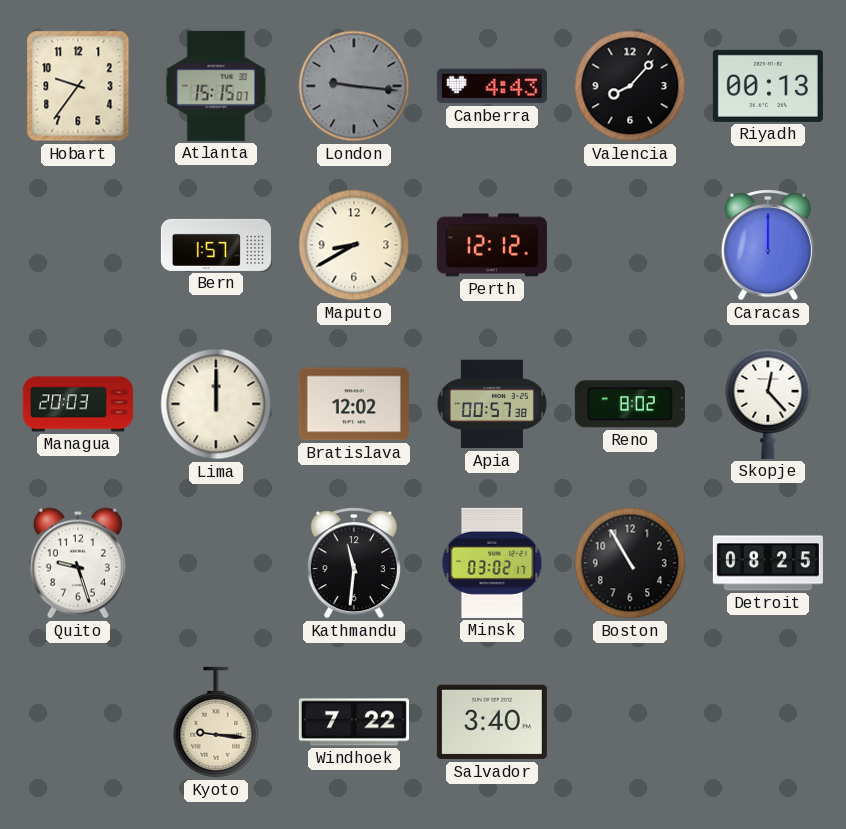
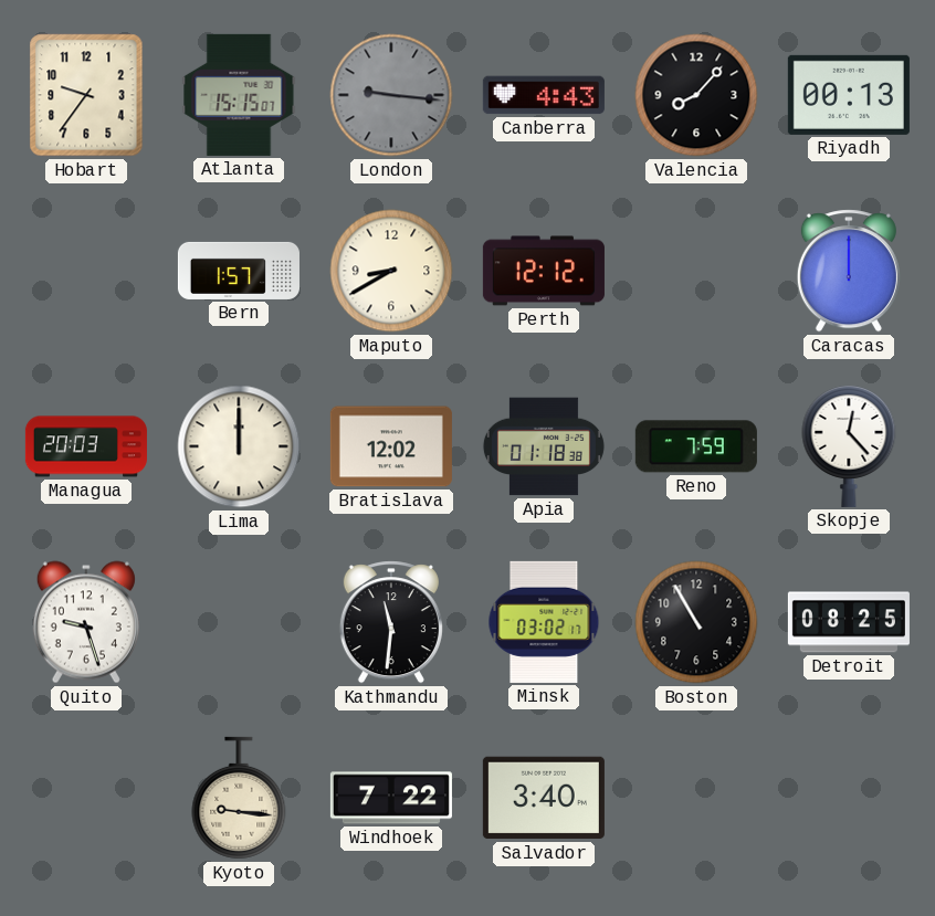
Apia: 00:57 -> 01:18
Reno: 8:02 -> 7:59
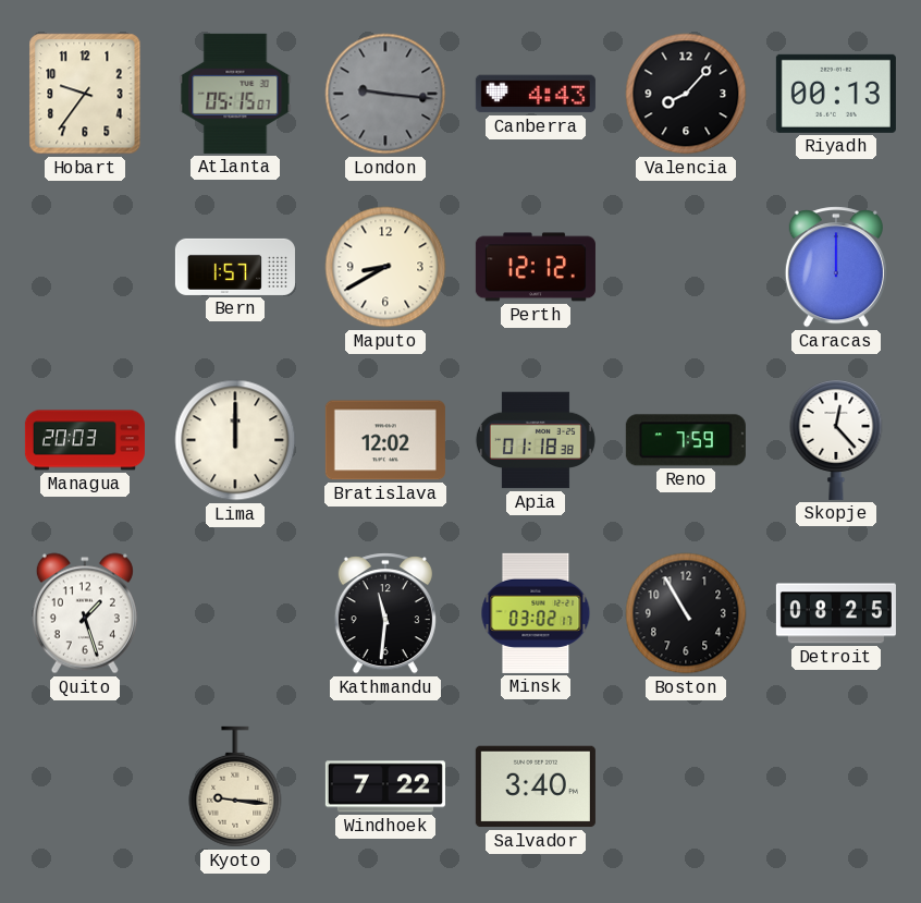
Atlanta: 15:15 -> 05:15
Quito: 9:27 -> 1:27
